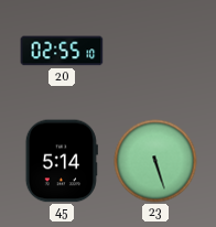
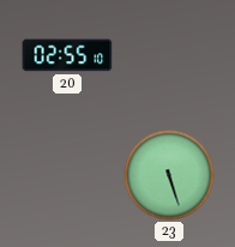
45: 5:14 -> none
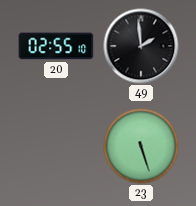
49: none -> 1:59
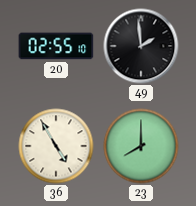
36: none -> 4:55
23: 5:27 -> 8:00
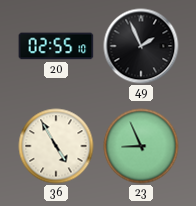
49: 1:59 -> 1:56
23: 8:00 -> 8:56
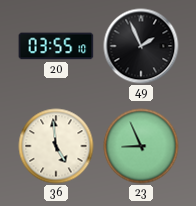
20: 02:55 -> 03:55
36: 4:55 -> 4:59
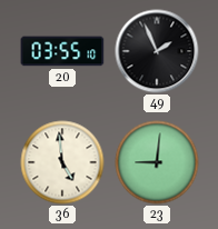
23: 8:56 -> 9:01
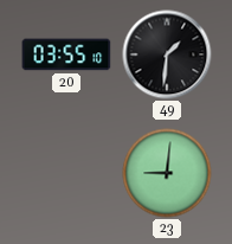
49: 1:56 -> 1:31
36: 4:59 -> none
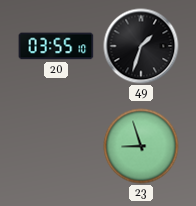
49: 1:31 -> 1:33
23: 9:01 -> 8:57
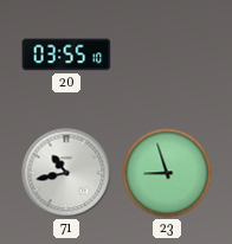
49: 1:33 -> none
71: none -> 10:43
